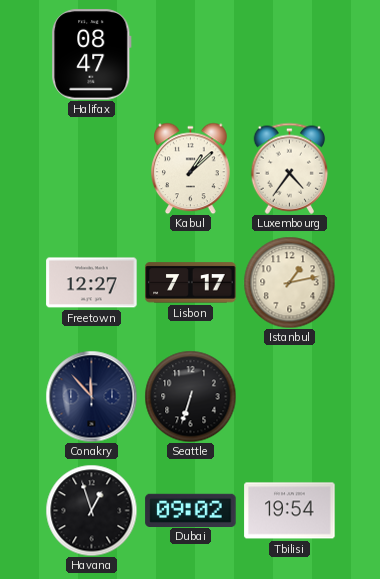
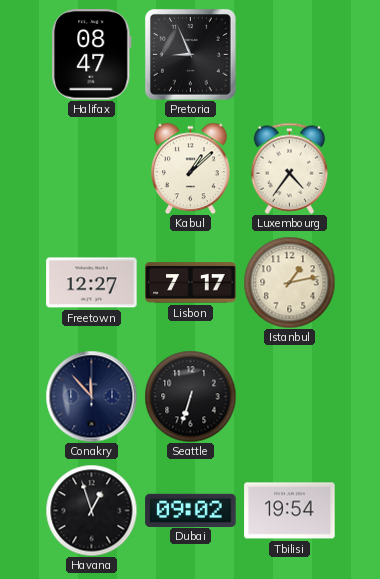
Pretoria: none -> 8:56
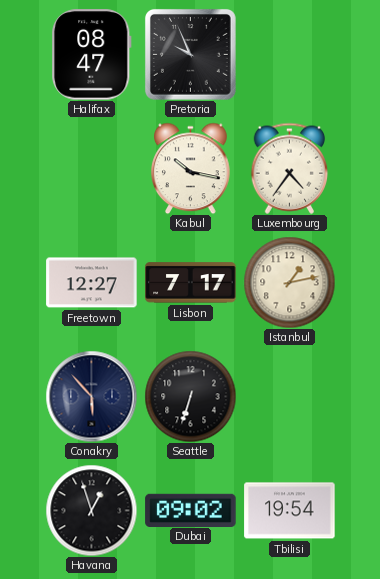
Pretoria: 8:56 -> 9:56
Kabul: 1:08 -> 10:17
Conakry: 11:53 -> 5:53
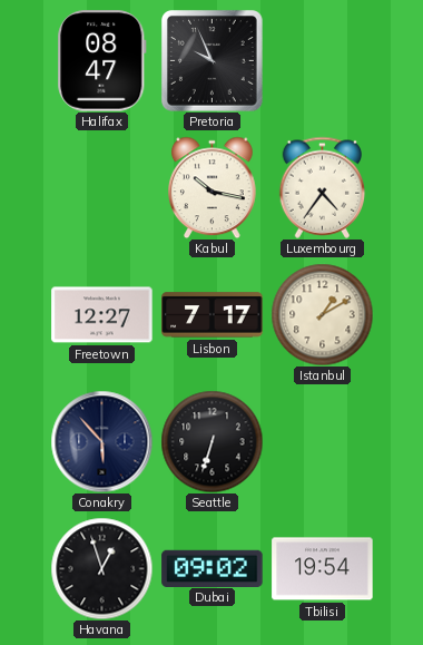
Istanbul: 1:13 -> 1:10
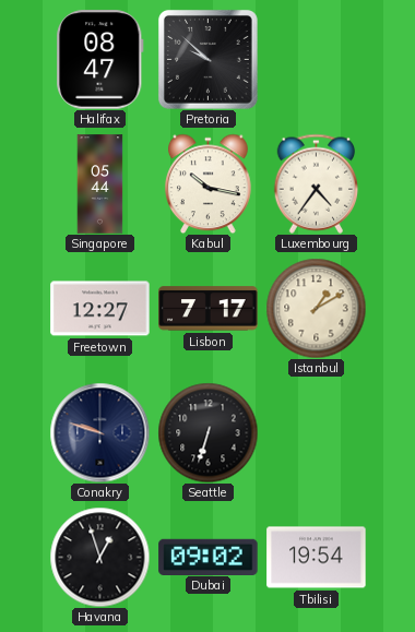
Pretoria: 9:56 -> 9:52
Singapore: none -> 05:44
Conakry: 5:53 -> 9:48
